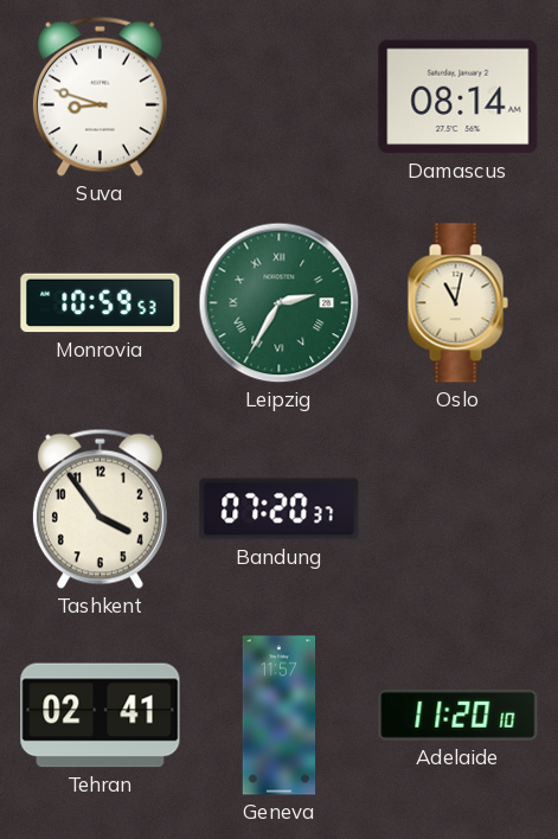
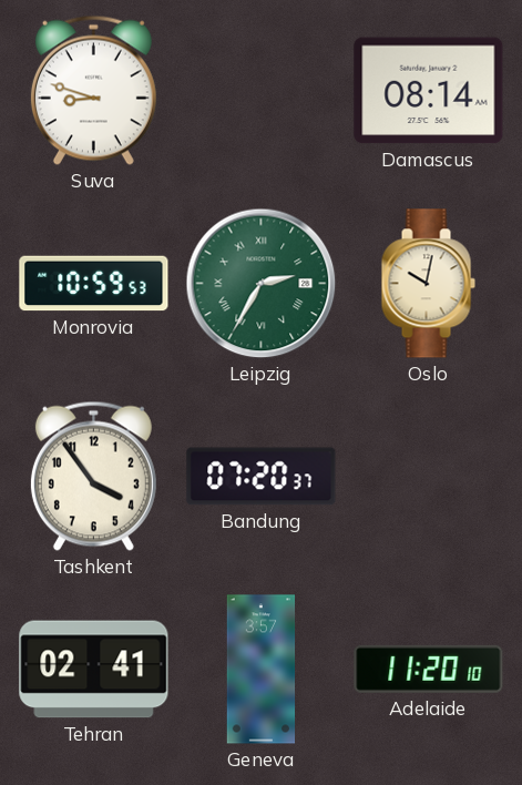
Oslo: 11:02 -> 10:02
Geneva: 11:57 -> 3:57
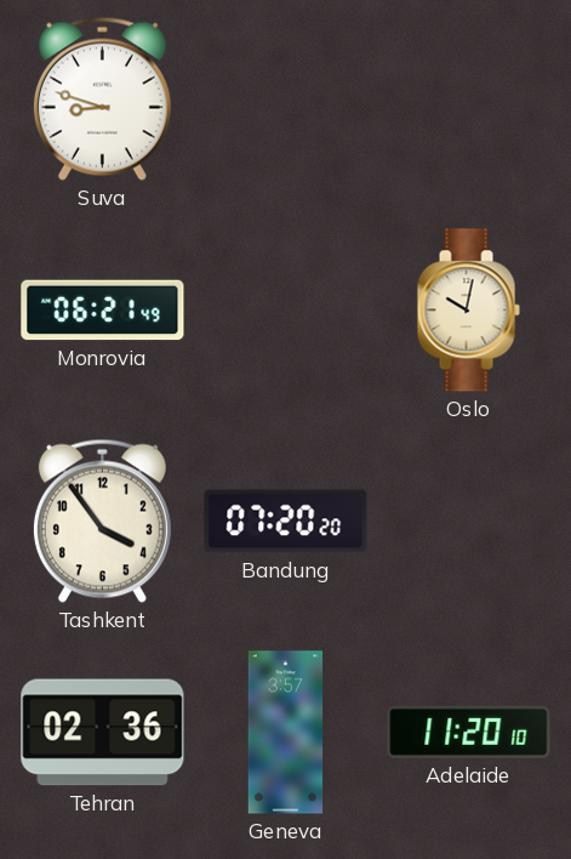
Damascus: 08:14 -> none
Monrovia: 10:59 -> 06:21
Leipzig: 2:35 -> none
Bandung: 07:20:37 -> 07:20:20
Tehran: 02:41 -> 02:36
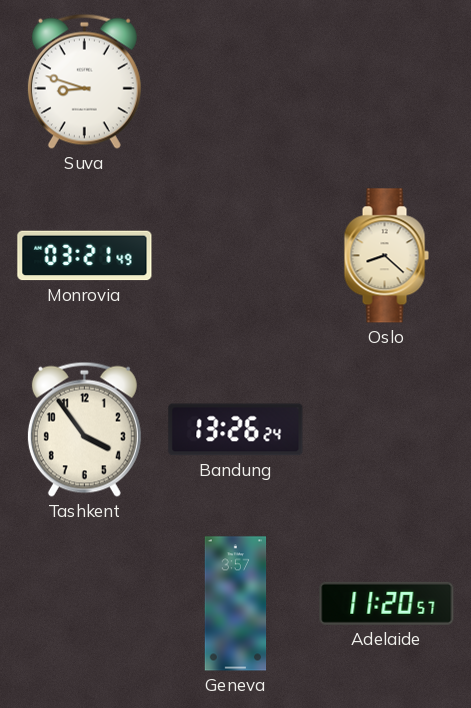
Monrovia: 06:21 -> 03:21
Oslo: 10:02 -> 8:22
Bandung: 07:20 -> 13:26
Tehran: 02:36 -> none
Adelaide: 11:20:10 -> 11:20:57
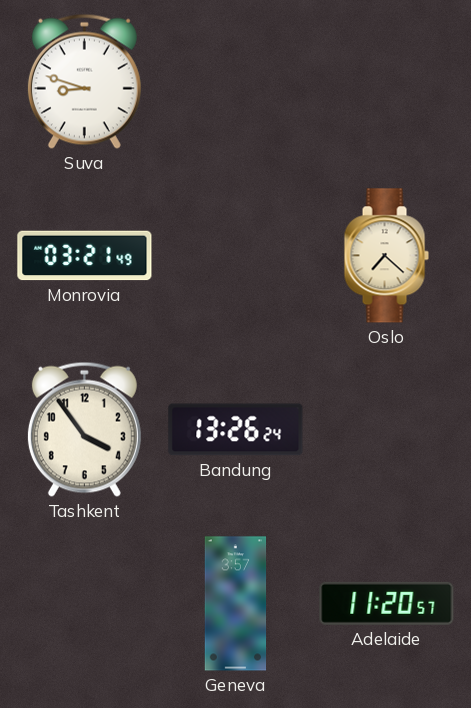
Oslo: 8:22 -> 7:22
